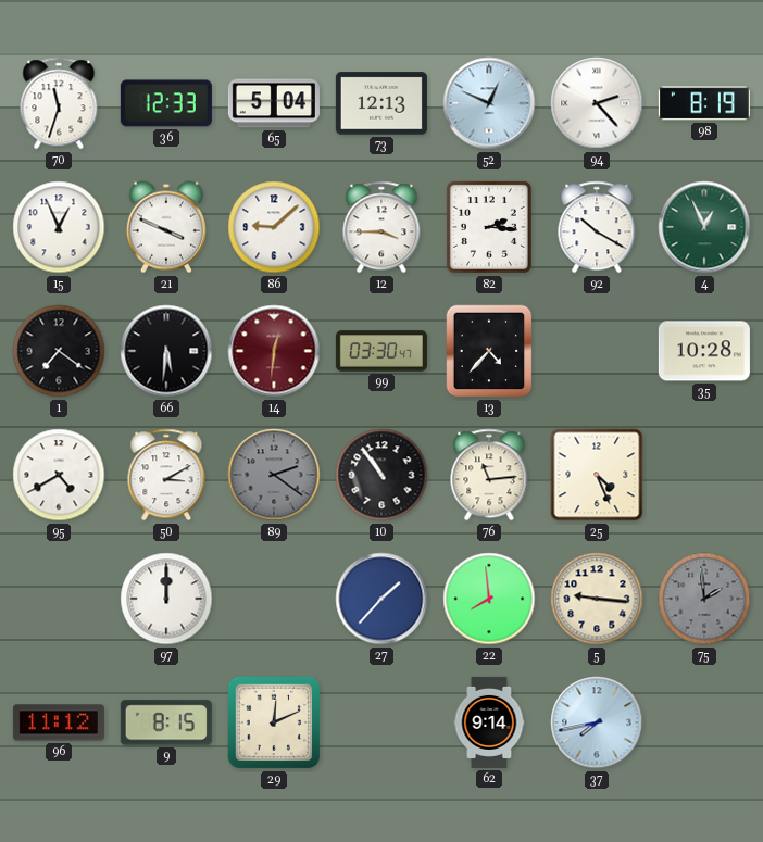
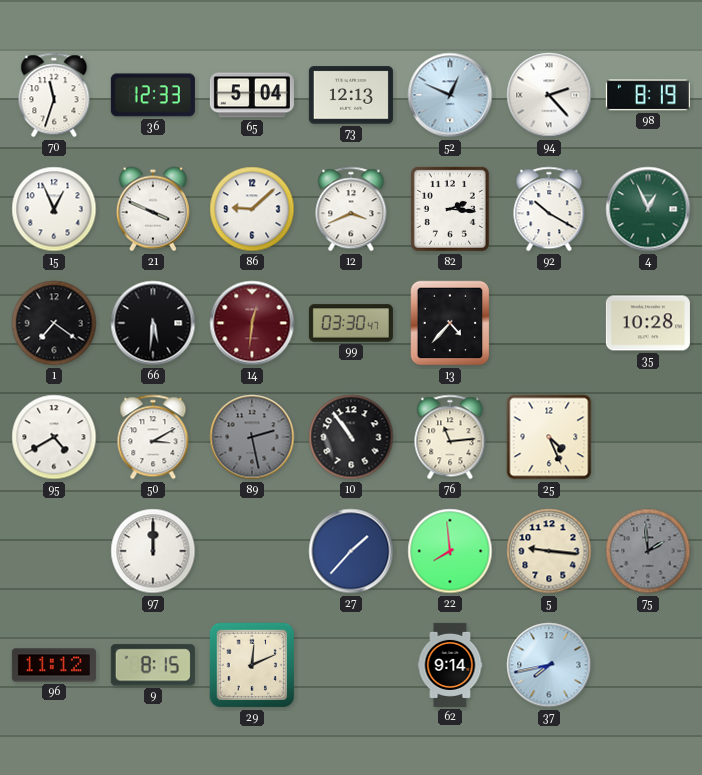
12: 3:45 -> 3:41
89: 2:21 -> 2:28
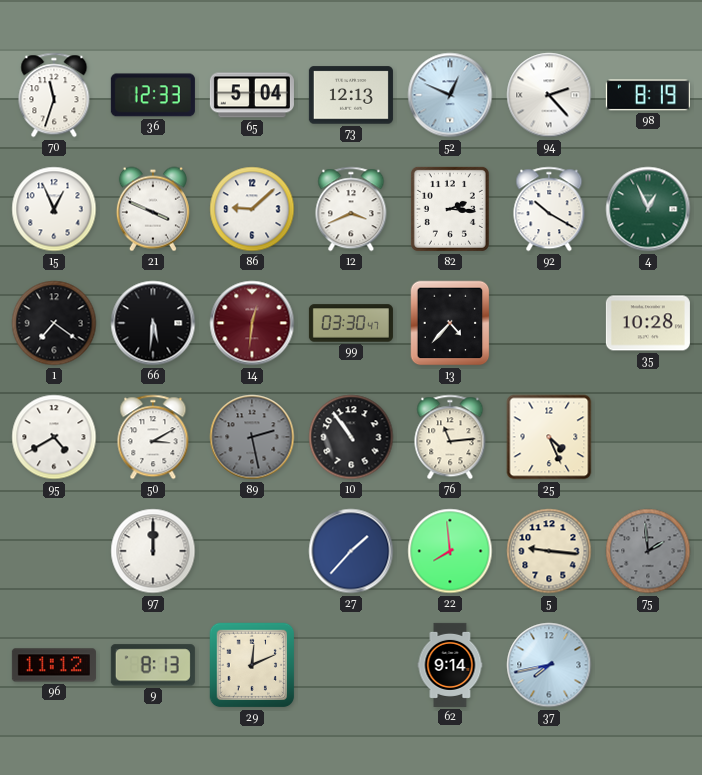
9: 8:15 -> 8:13
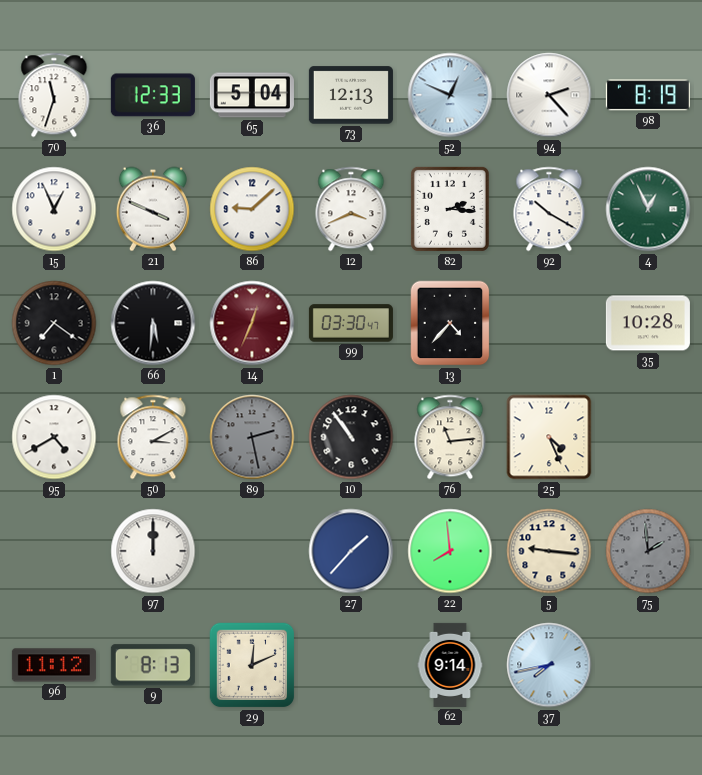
14: 12:31 -> 12:34
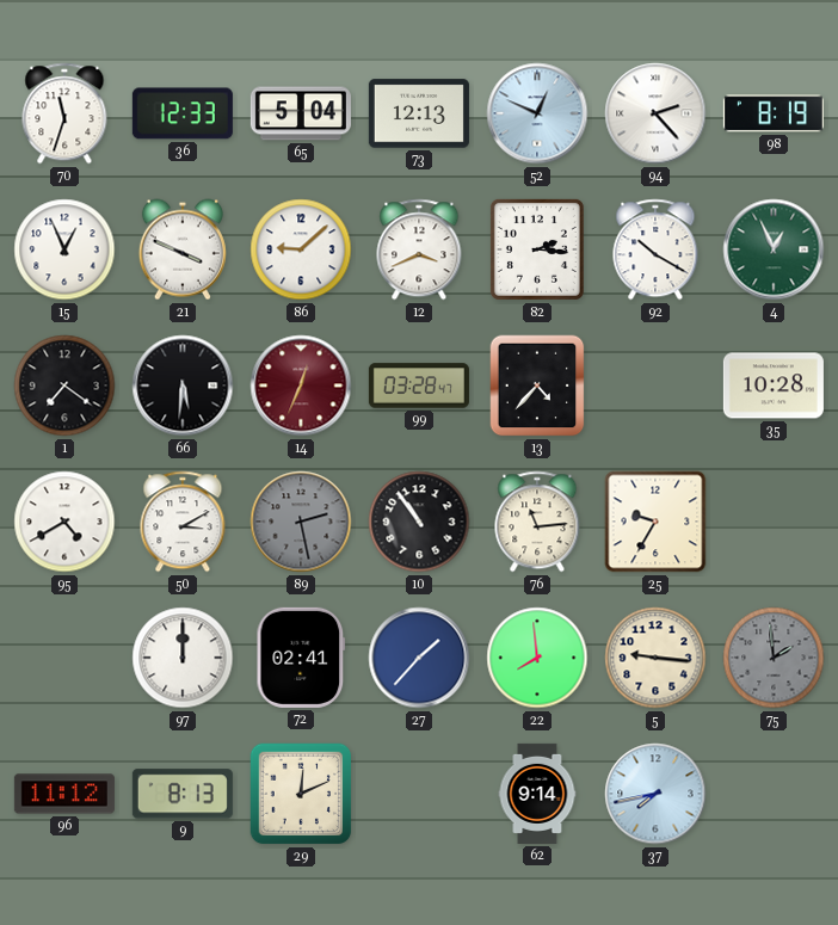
99: 03:30 -> 03:28
25: 4:26 -> 9:35
72: none -> 02:41
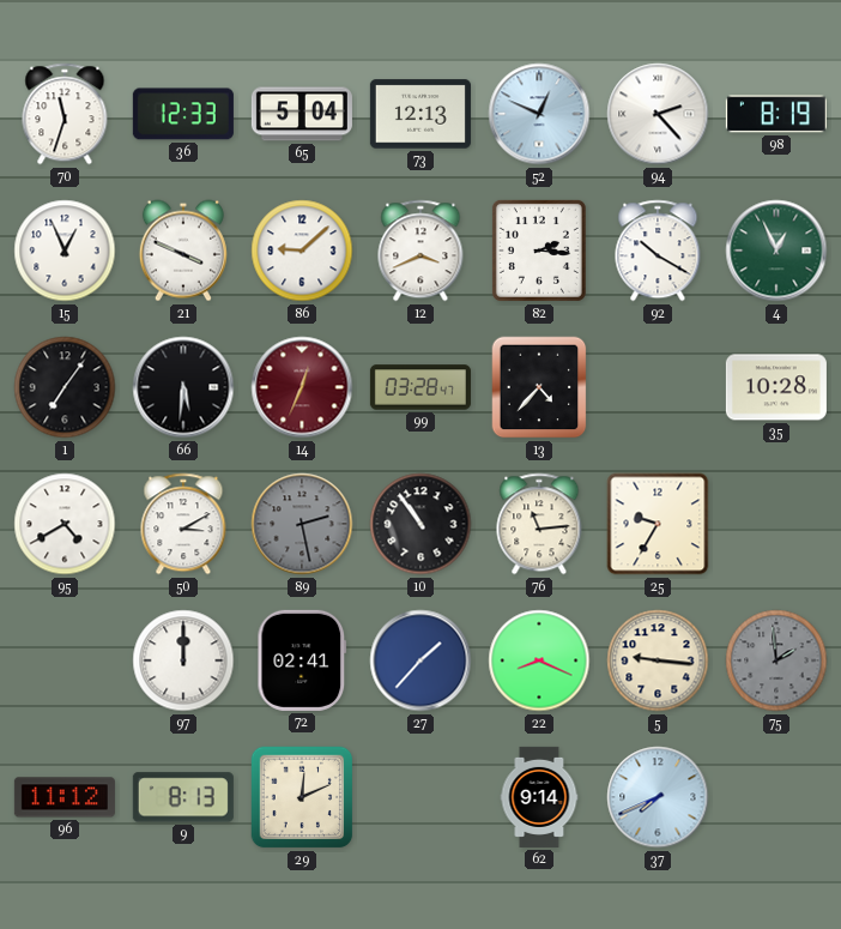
1: 7:21 -> 7:06
22: 7:59 -> 8:19
37: 7:43 -> 7:41
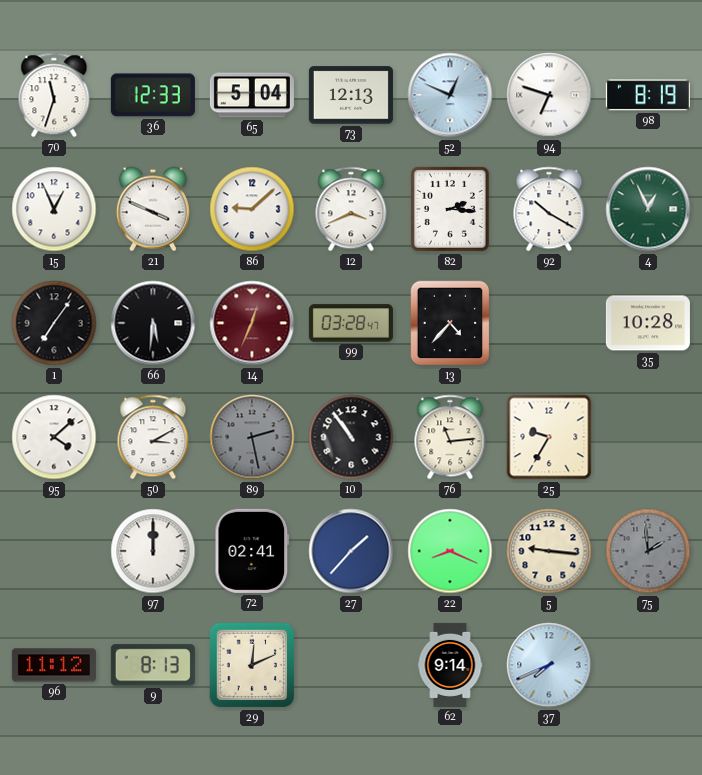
94: 2:23 -> 6:48
95: 4:40 -> 4:08
